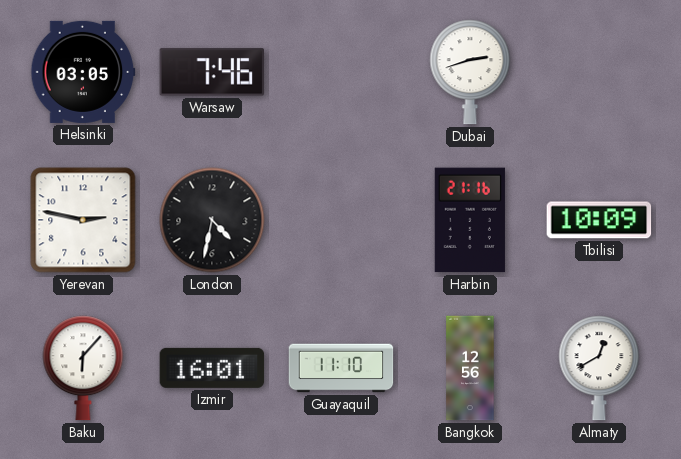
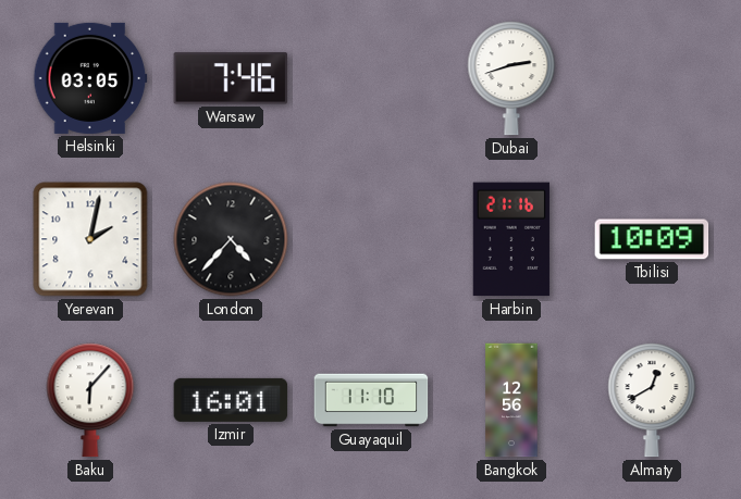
Yerevan: 2:47 -> 2:02
London: 4:32 -> 4:37
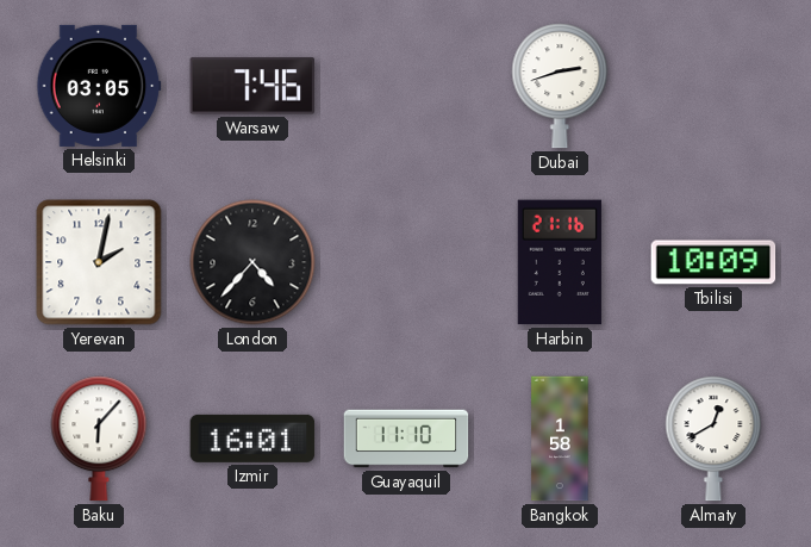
Bangkok: 12:56 -> 1:58
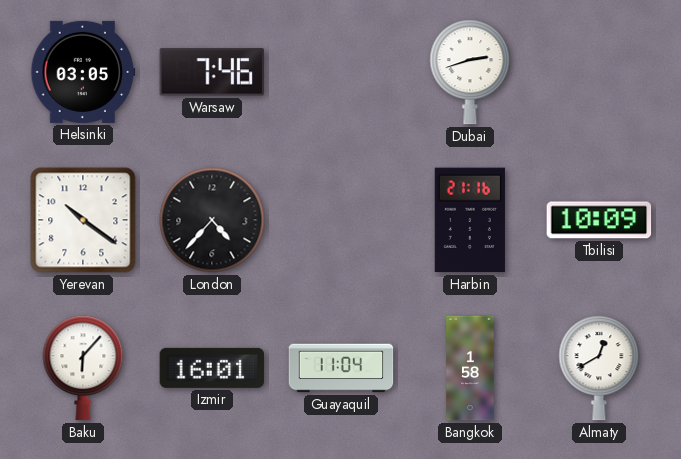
Yerevan: 2:02 -> 10:21
Guayaquil: 11:10 -> 11:04
